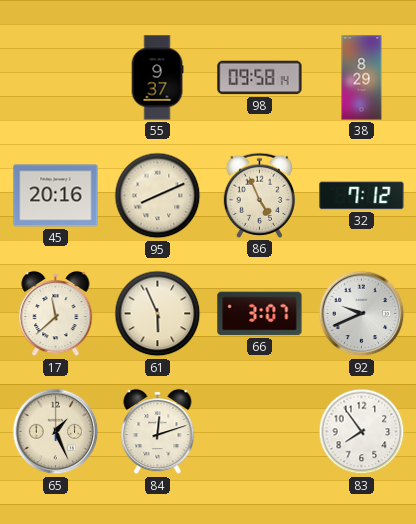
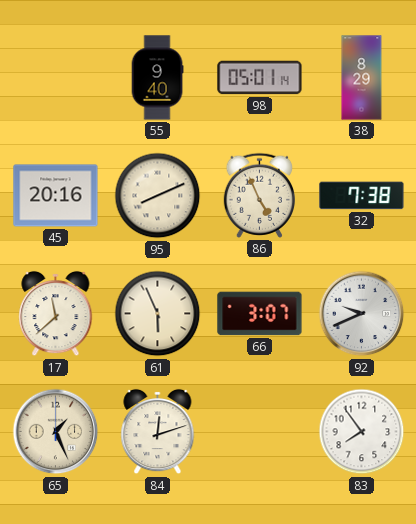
55: 9:37 -> 9:40
98: 09:58 -> 05:01
32: 7:12 -> 7:38
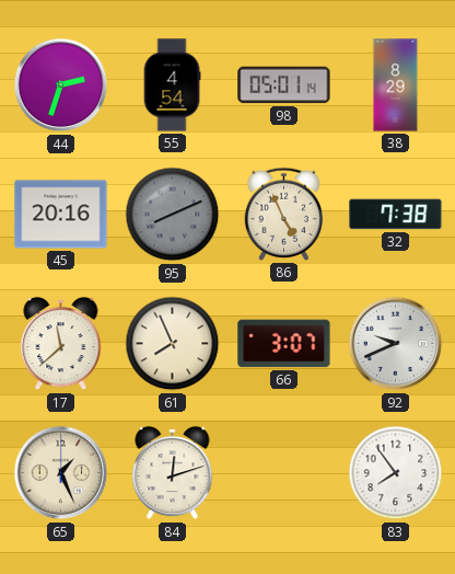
44: none -> 2:33
55: 9:40 -> 4:54
95 dial: cream -> grey
61: 5:56 -> 7:56
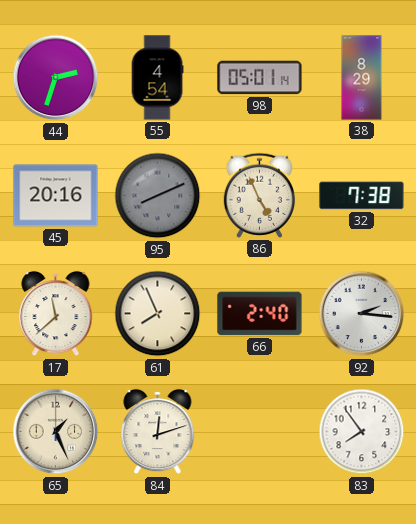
66: 3:07 -> 2:40
92: 9:41 -> 2:16
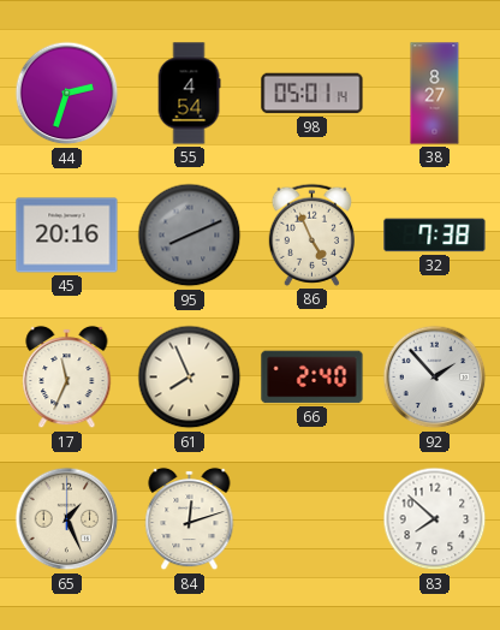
38: 8:29 -> 8:27
17: 11:38 -> 11:34
92: 2:16 -> 1:53
83: 7:54 -> 7:52
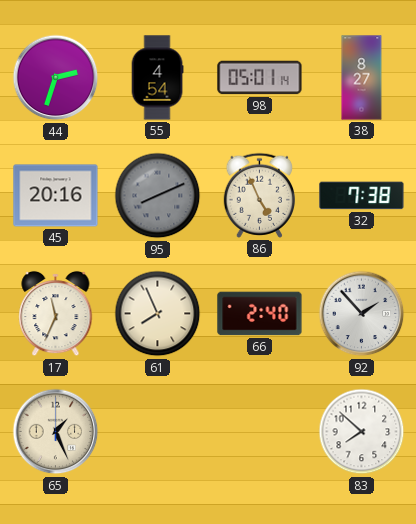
84: 12:12 -> none
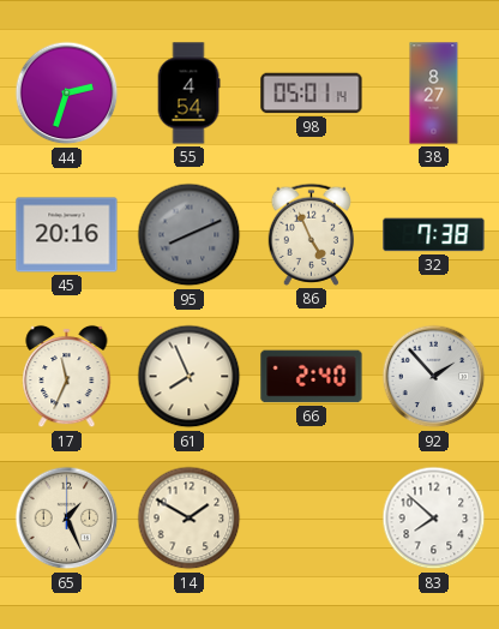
14: none -> 1:50
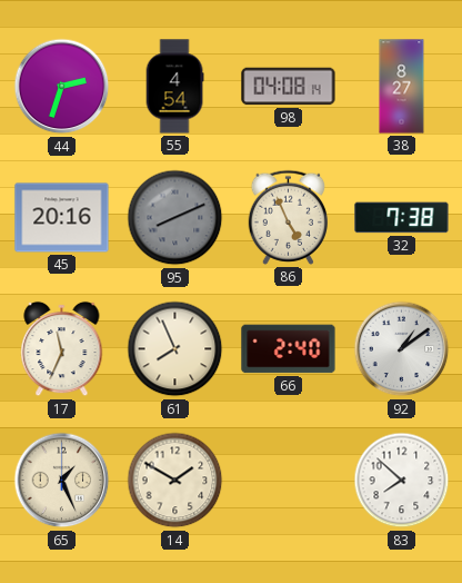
98: 05:01 -> 04:08
92: 1:53 -> 1:09
